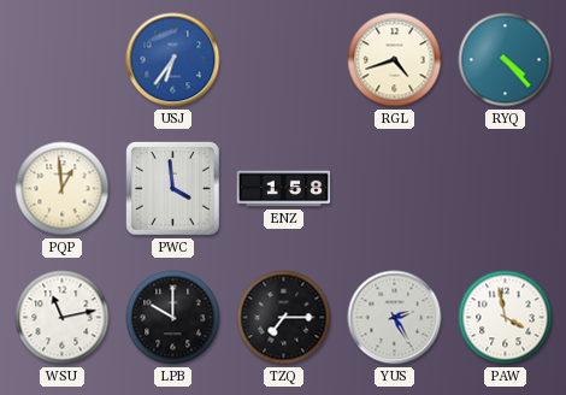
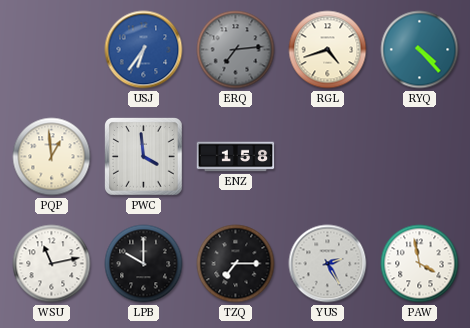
ERQ: none -> 7:14
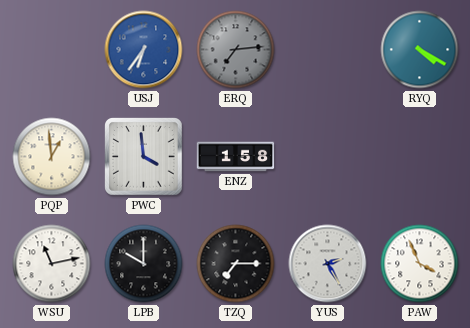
RGL: 4:42 -> none
RYQ: 4:23 -> 4:20
PAW: 3:58 -> 3:56
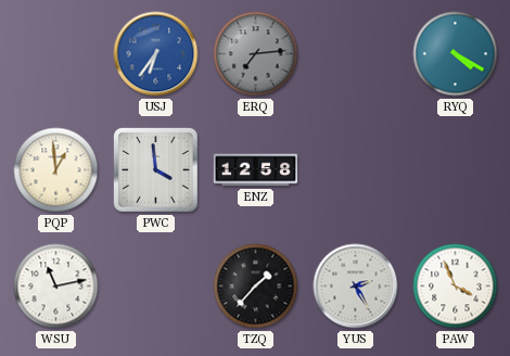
ENZ: 1:58 -> 12:58
LPB: 10:00 -> none
TZQ: 7:15 -> 1:37
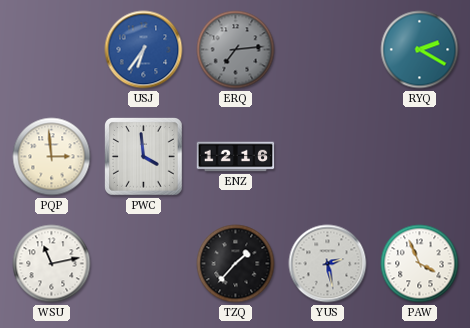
RYQ: 4:20 -> 2:20
PQP: 12:59 -> 2:59
ENZ: 12:58 -> 12:16
YUS: 2:25 -> 2:28
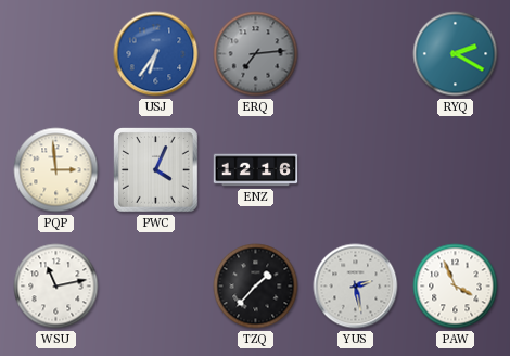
PWC: 3:59 -> 4:04
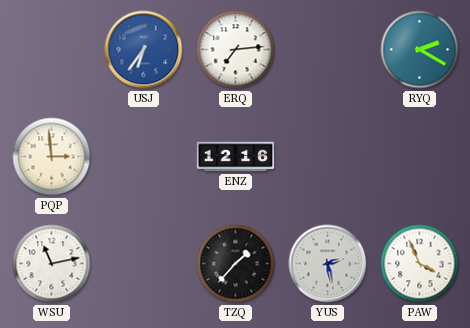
ERQ dial: grey -> white
PWC: 4:04 -> none
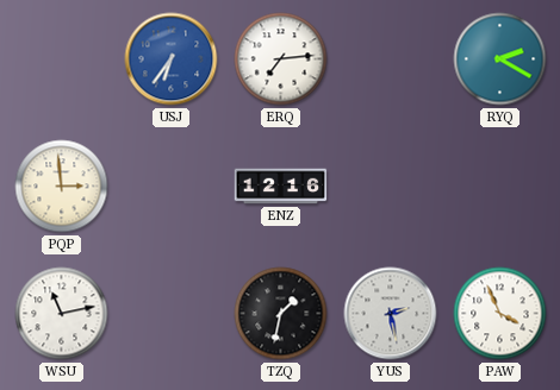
TZQ: 1:37 -> 1:32
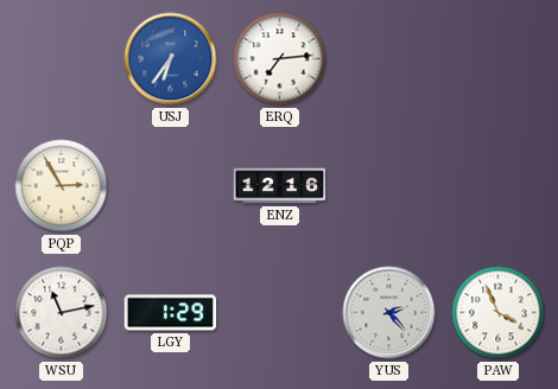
RYQ: 2:20 -> none
PQP: 2:59 -> 2:55
LGY: none -> 1:29
TZQ: 1:32 -> none
YUS: 2:28 -> 2:23
